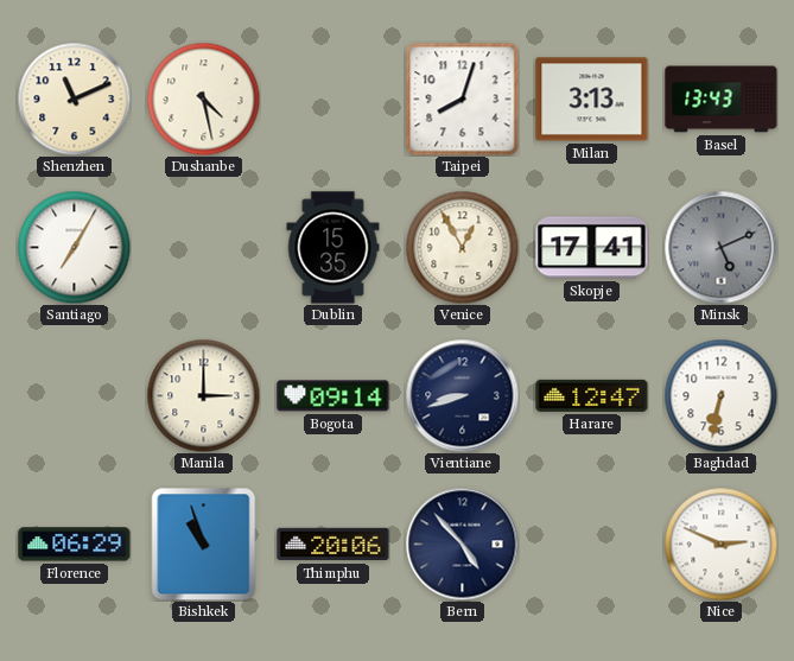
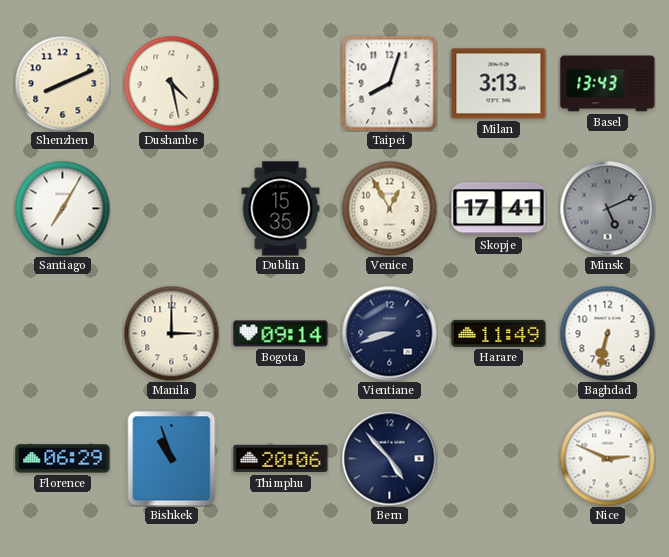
Shenzhen: 11:11 -> 8:11
Harare: 12:47 -> 11:49
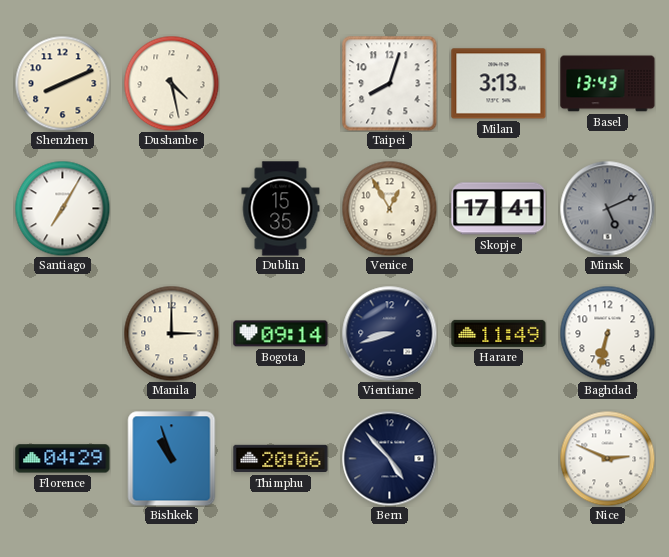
Florence: 06:29 -> 04:29
